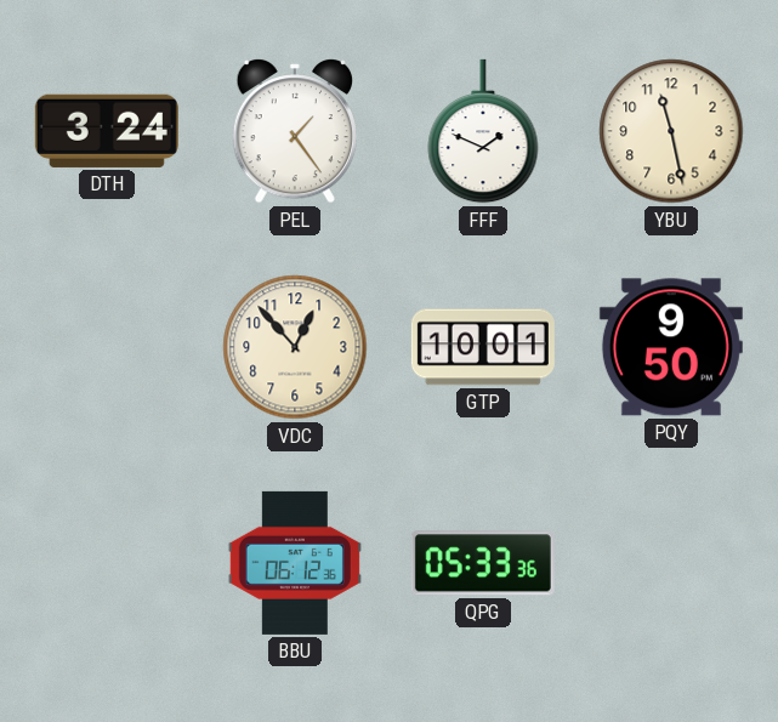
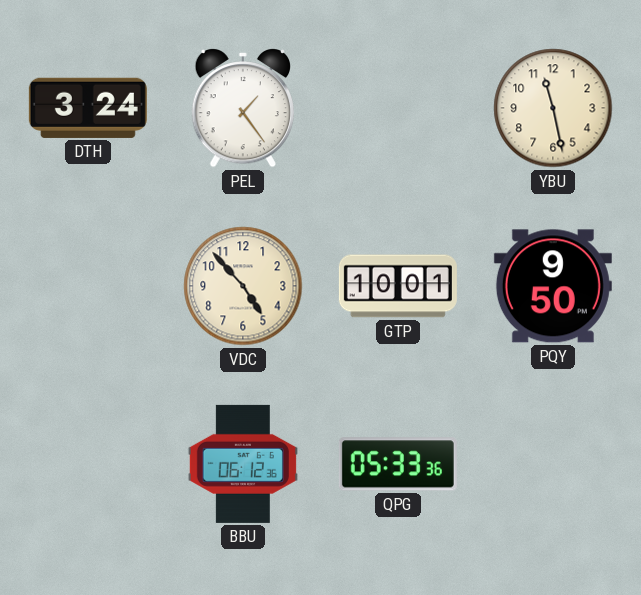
FFF: 1:49 -> none
VDC: 12:53 -> 4:53
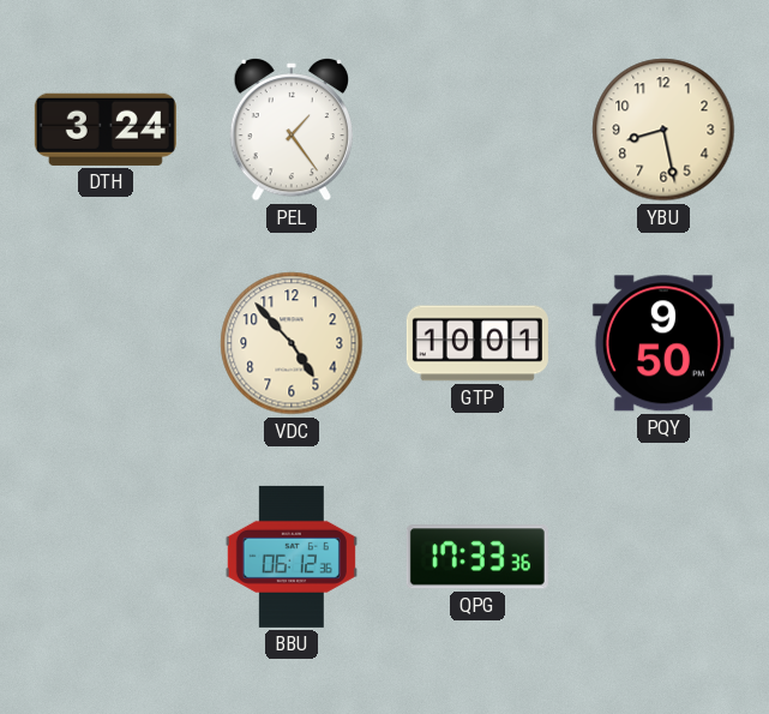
YBU: 11:28 -> 8:28
QPG: 05:33 -> 17:33
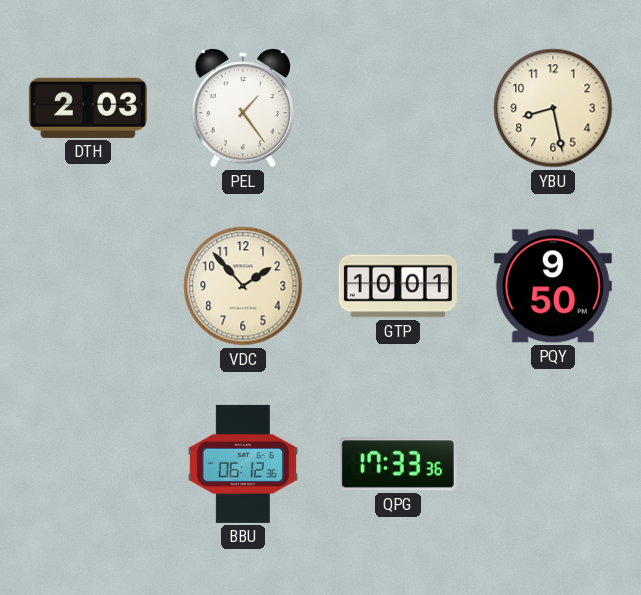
DTH: 3:24 -> 2:03
VDC: 4:53 -> 1:53
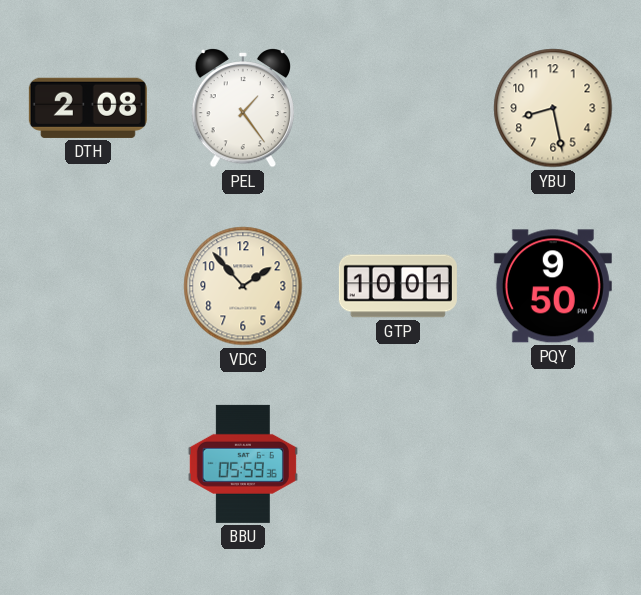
DTH: 2:03 -> 2:08
BBU: 06:12 -> 05:59
QPG: 17:33 -> none
